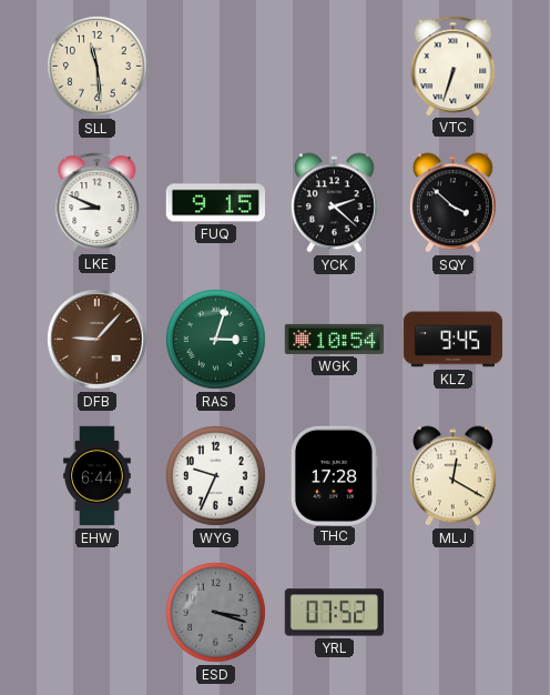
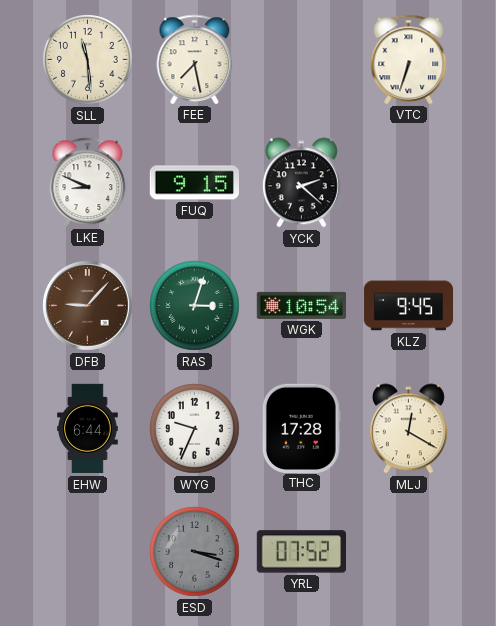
FEE: none -> 7:28
SQY: 3:52 -> none
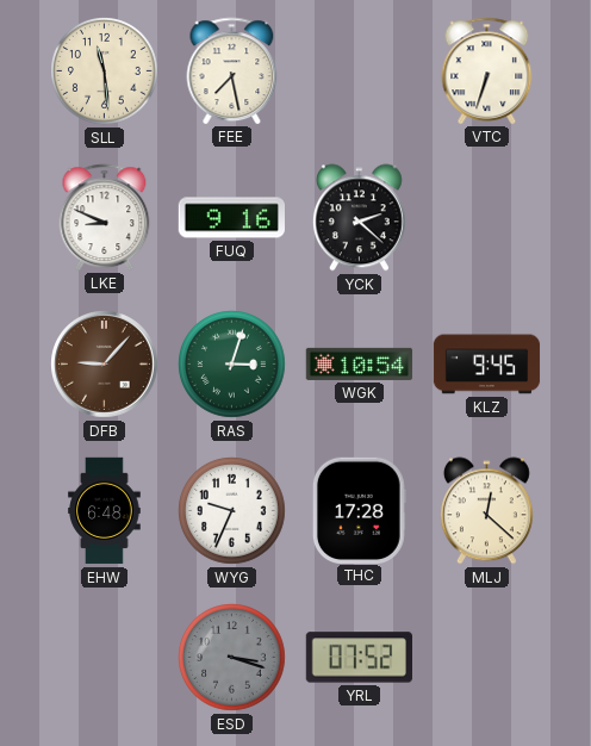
FUQ: 9:15 -> 9:16
EHW: 6:44 -> 6:48
MLJ: 12:20 -> 12:22
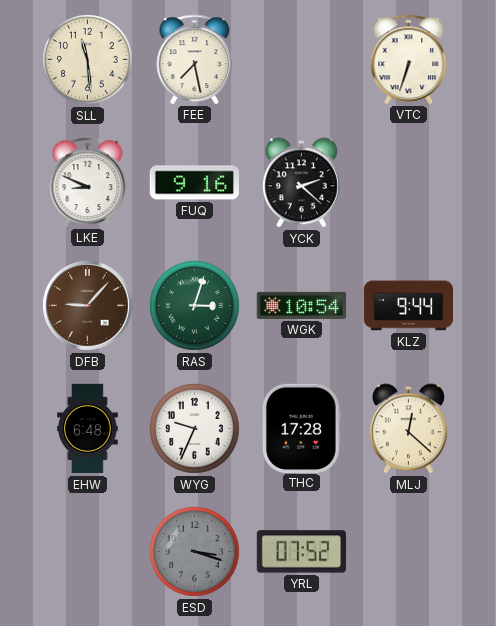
KLZ: 9:45 -> 9:44
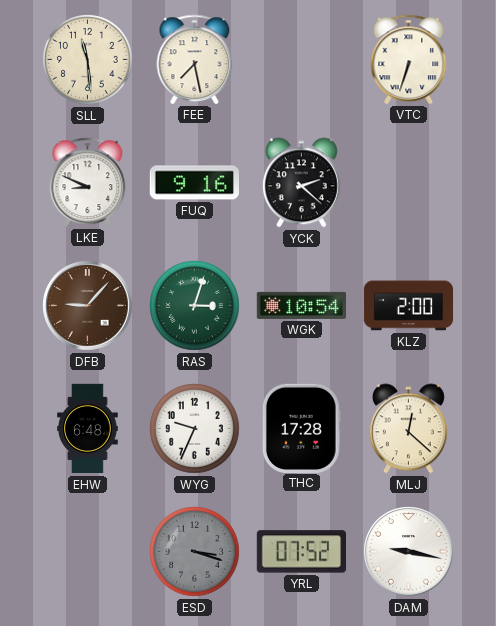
KLZ: 9:44 -> 2:00
DAM: none -> 9:17
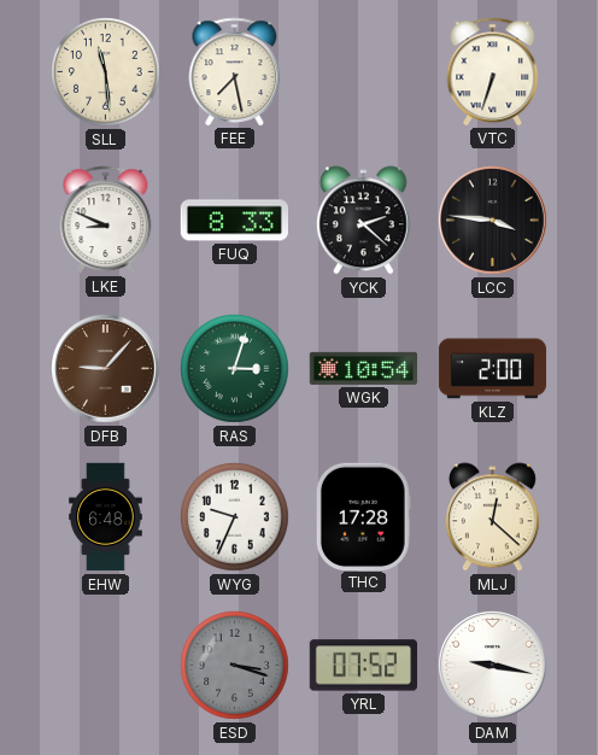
FUQ: 9:16 -> 8:33
LCC: none -> 3:46
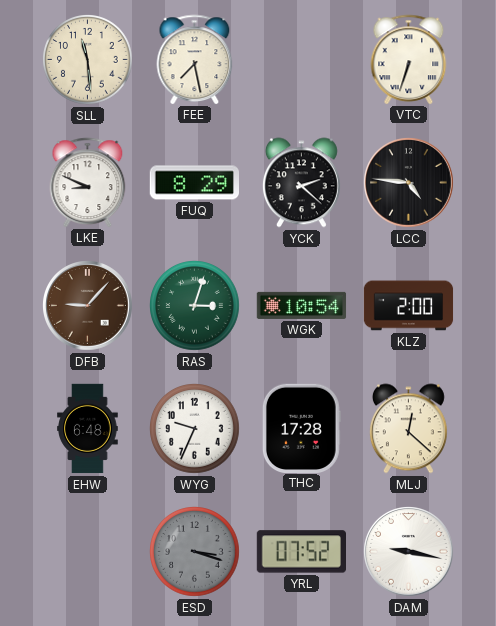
FUQ: 8:33 -> 8:29
LCC: 3:46 -> 4:46
